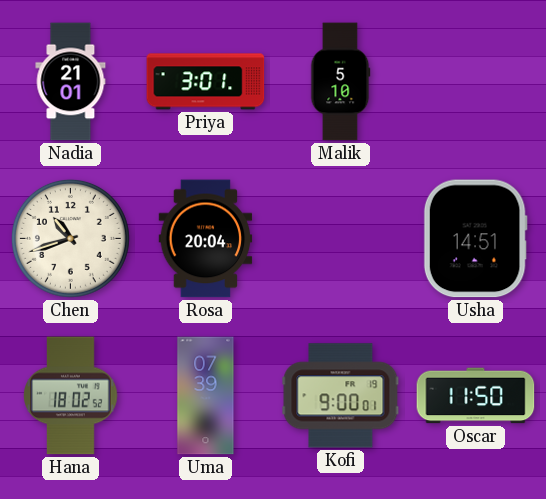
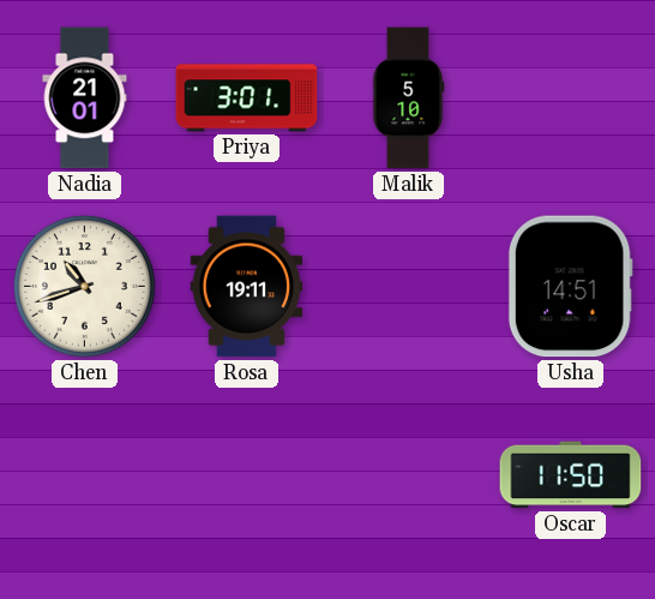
Rosa: 20:04 -> 19:11
Hana: 18:02 -> none
Uma: 07:39 -> none
Kofi: 9:00 -> none
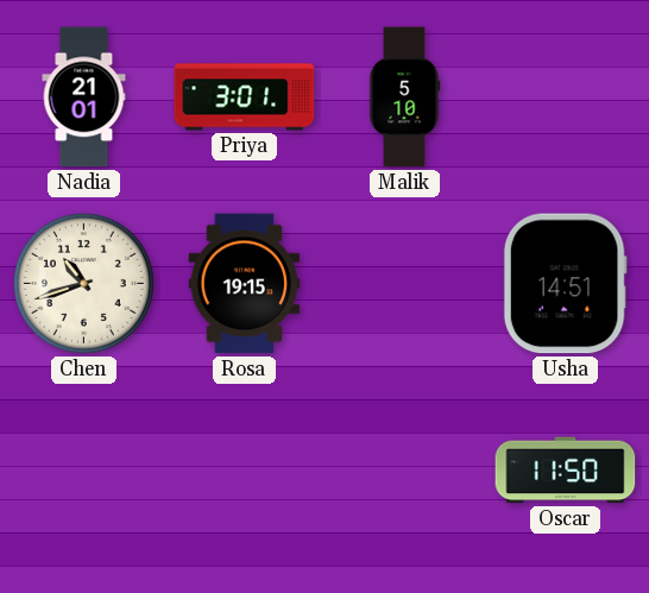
Rosa: 19:11 -> 19:15
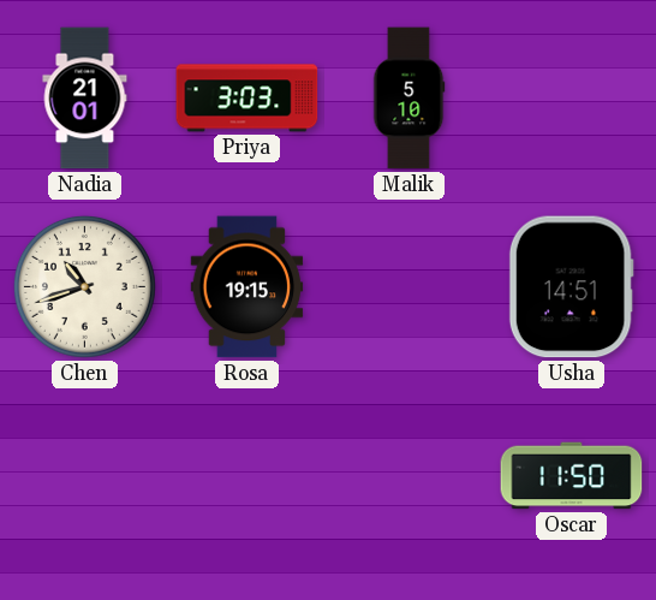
Priya: 3:01 -> 3:03
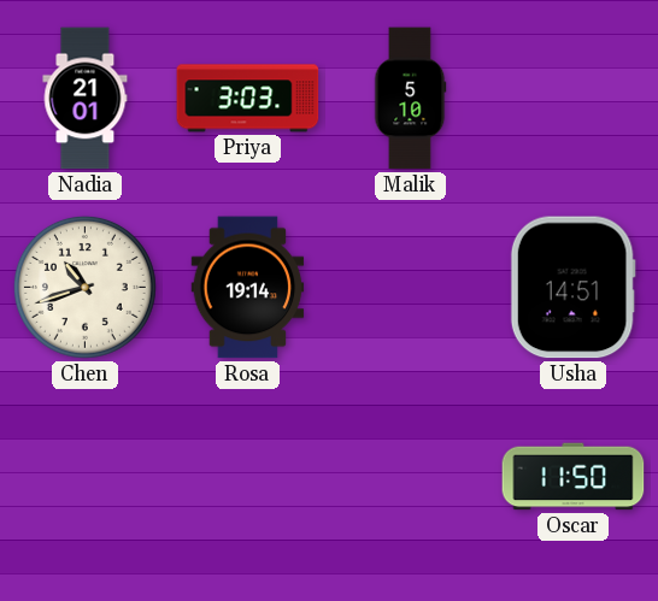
Rosa: 19:15 -> 19:14
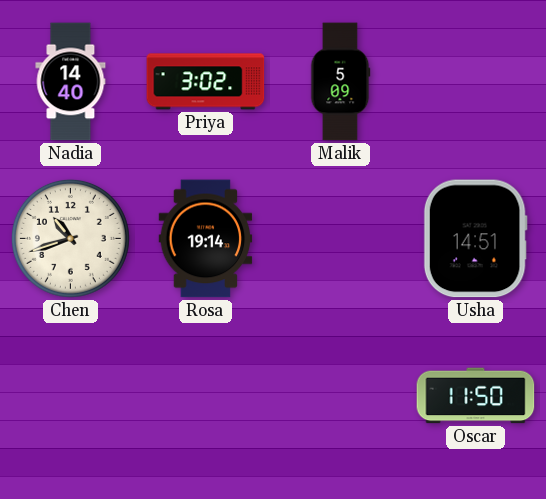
Nadia: 21:01 -> 14:40
Priya: 3:03 -> 3:02
Malik: 5:10 -> 5:09
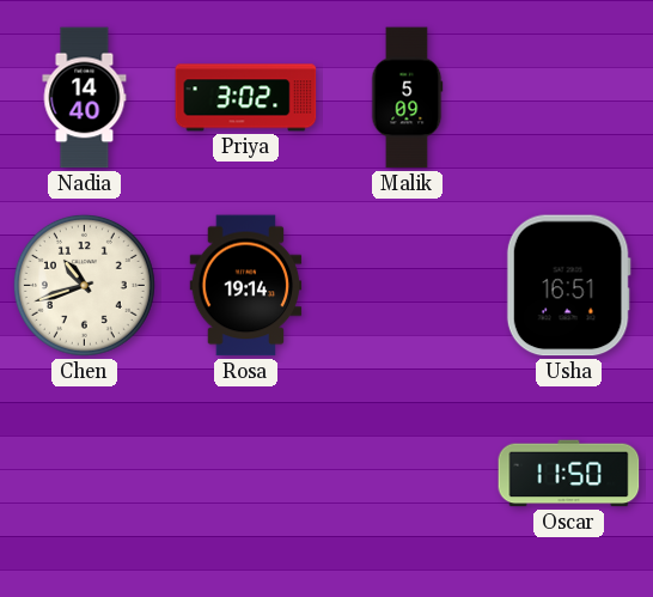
Usha: 14:51 -> 16:51
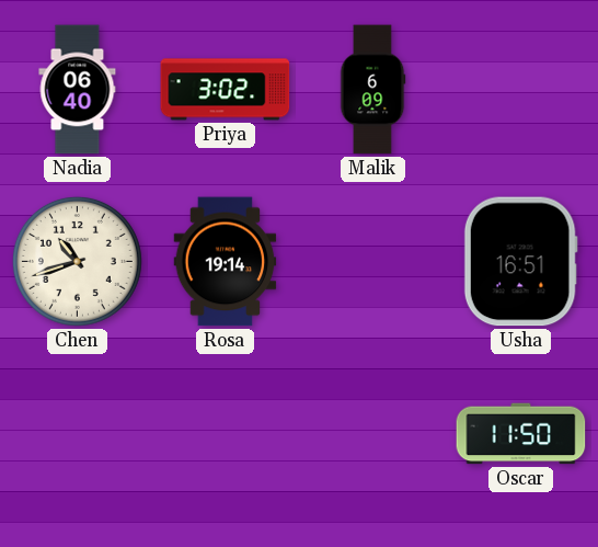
Nadia: 14:40 -> 06:40
Malik: 5:09 -> 6:09
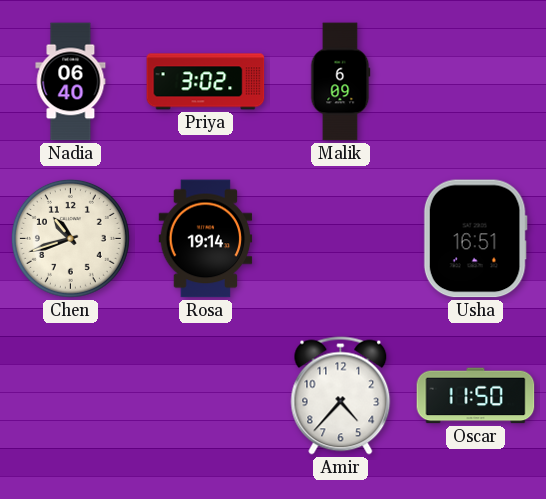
Amir: none -> 4:37
